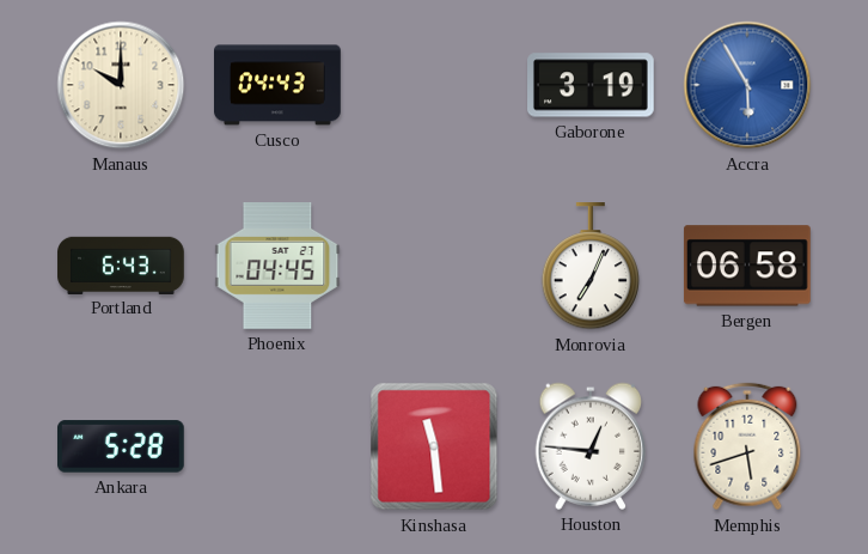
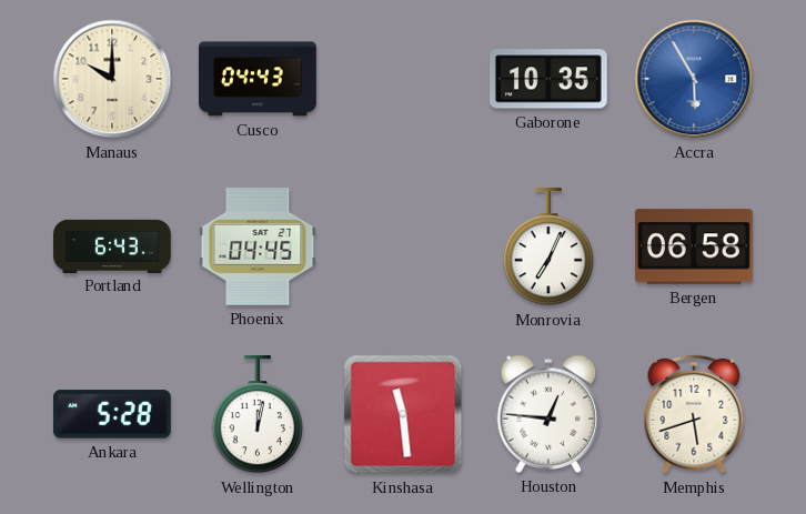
Gaborone: 3:19 -> 10:35
Wellington: none -> 12:02
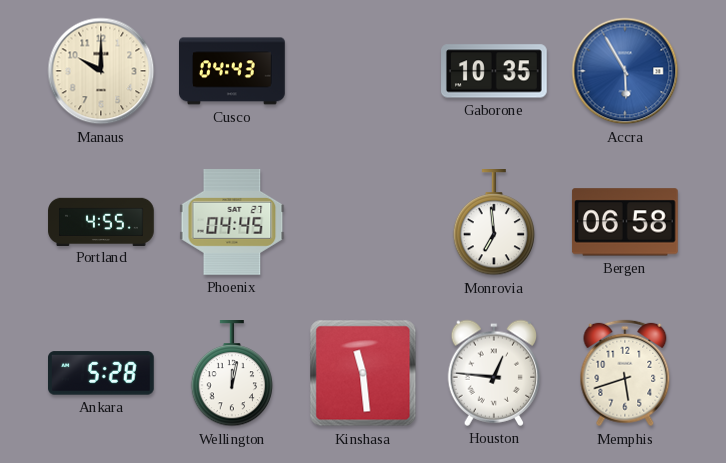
Portland: 6:43 -> 4:55
Monrovia: 7:04 -> 6:59
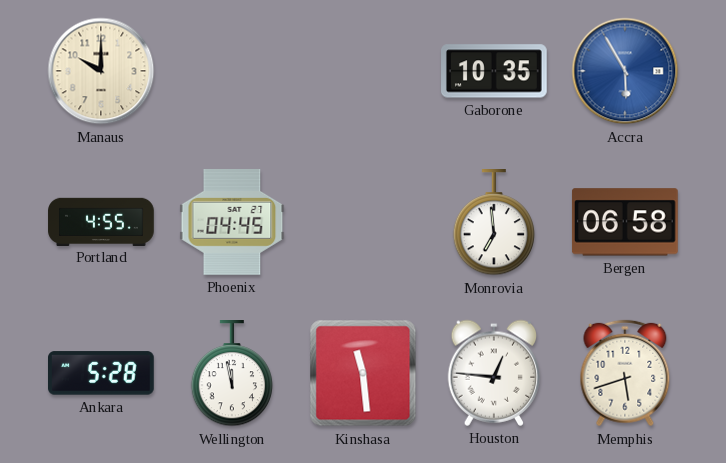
Cusco: 04:43 -> none
Wellington: 12:02 -> 11:58
